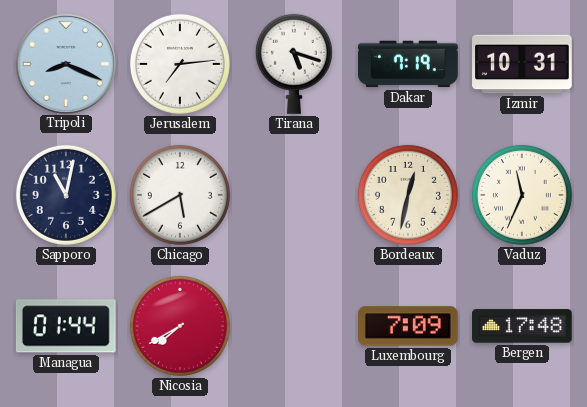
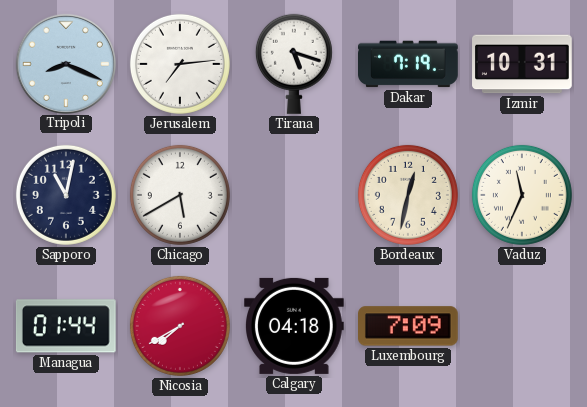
Calgary: none -> 04:18
Bergen: 17:48 -> none
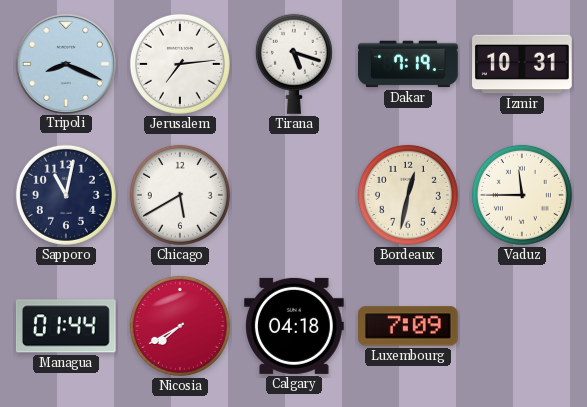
Vaduz: 11:34 -> 11:45
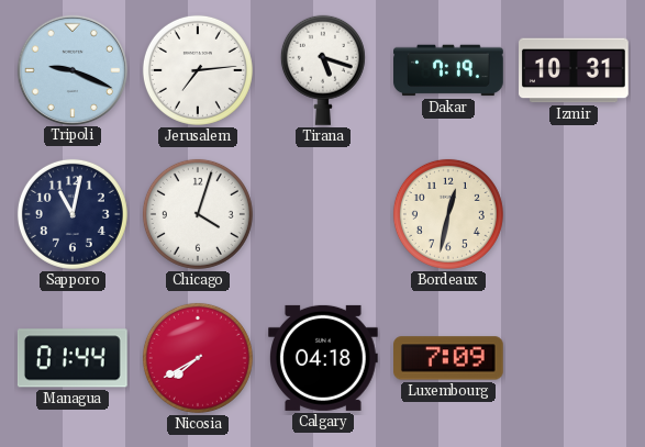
Tripoli: 8:19 -> 9:19
Chicago: 5:40 -> 4:03
Vaduz: 11:45 -> none
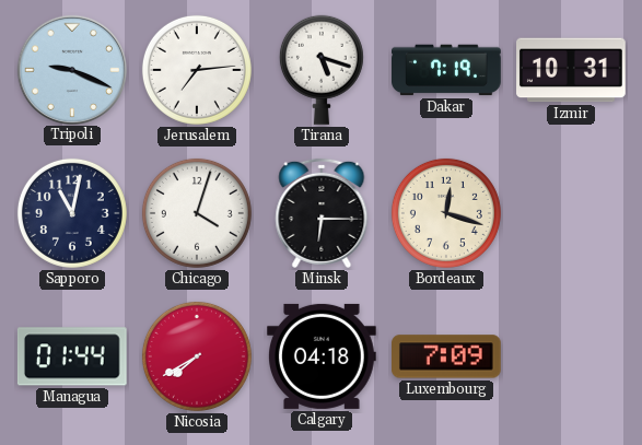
Minsk: none -> 6:15
Bordeaux: 12:32 -> 12:18
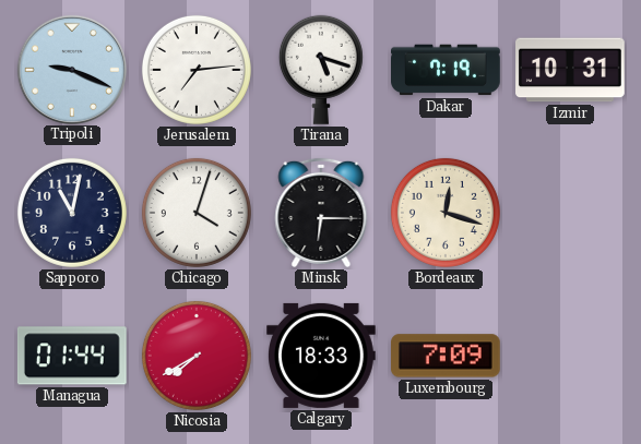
Calgary: 04:18 -> 18:33
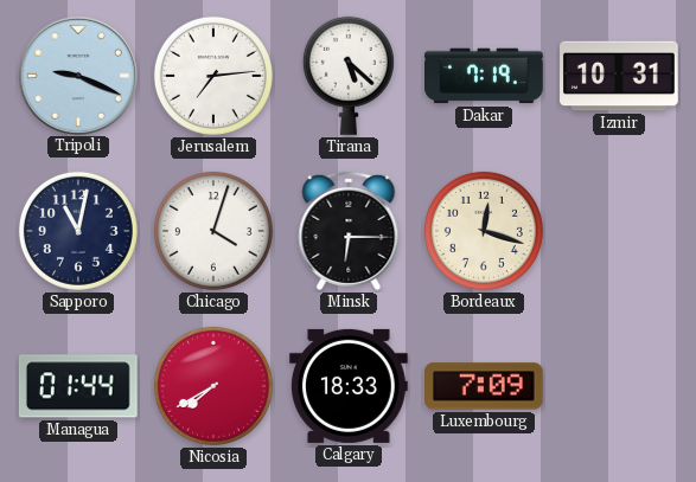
Tirana: 5:18 -> 5:22
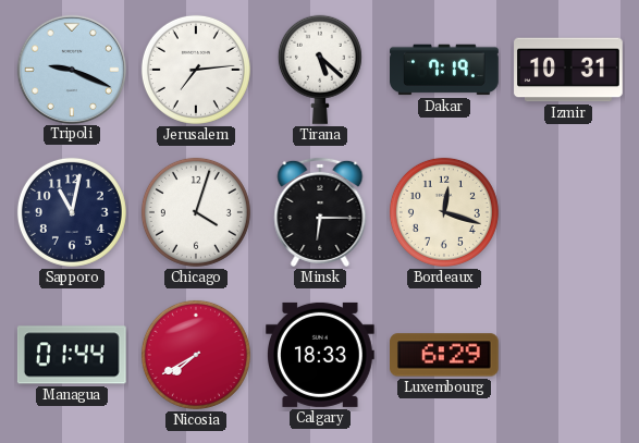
Luxembourg: 7:09 -> 6:29
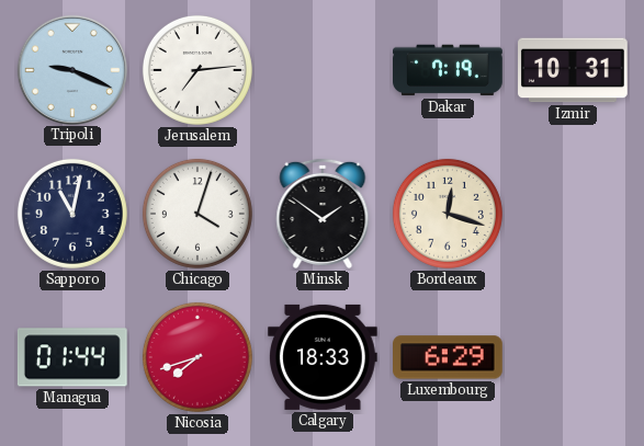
Tirana: 5:22 -> none
Minsk: 6:15 -> 1:51
Nicosia: 7:40 -> 7:42
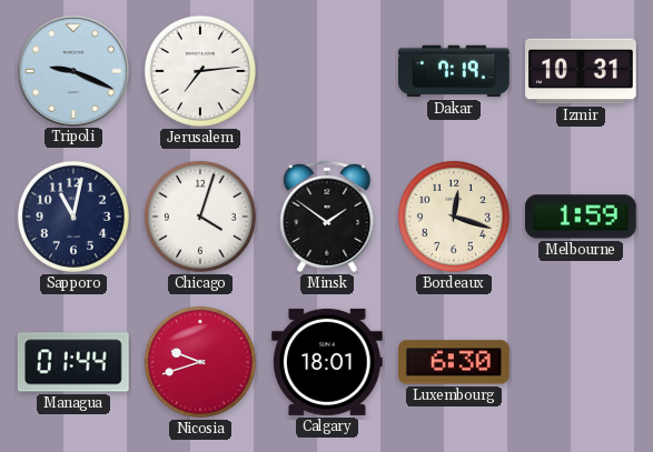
Melbourne: none -> 1:59
Nicosia: 7:42 -> 9:42
Calgary: 18:33 -> 18:01
Luxembourg: 6:29 -> 6:30
